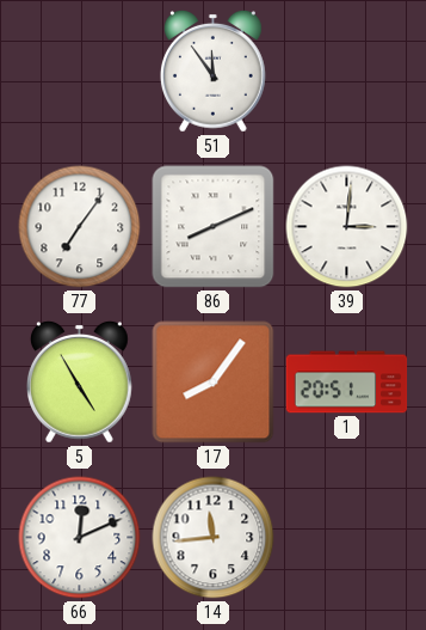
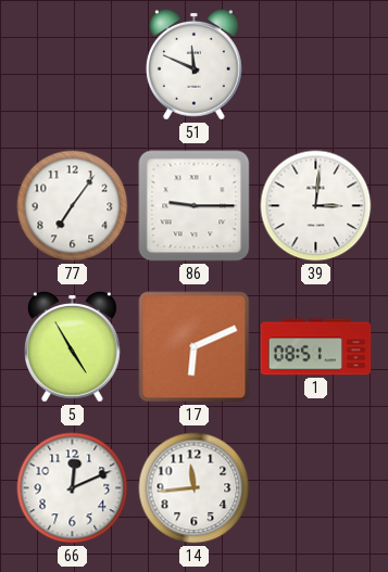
51: 11:54 -> 11:49
86: 8:11 -> 9:15
17: 8:06 -> 6:11
1: 20:51 -> 08:51
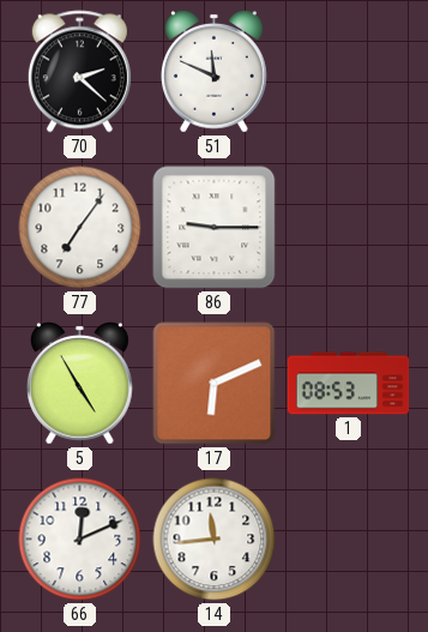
70: none -> 2:22
39: 3:01 -> none
1: 08:51 -> 08:53
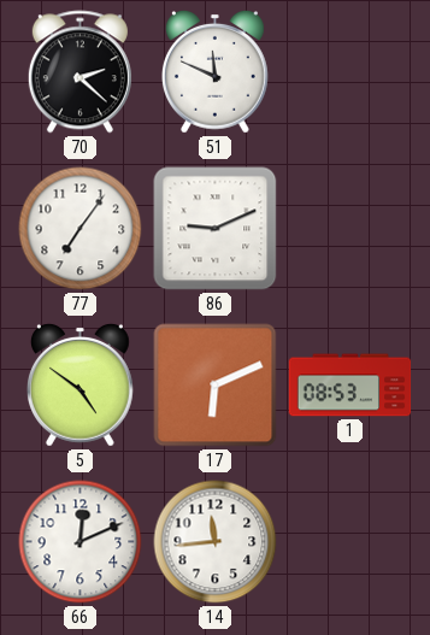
86: 9:15 -> 9:11
5: 4:55 -> 4:51
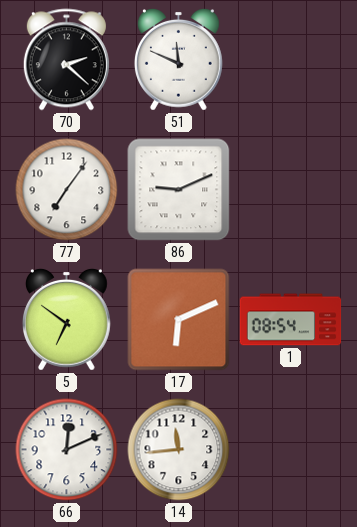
5: 4:51 -> 6:51
1: 08:53 -> 08:54
